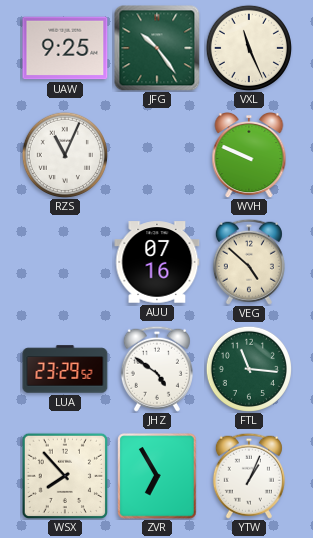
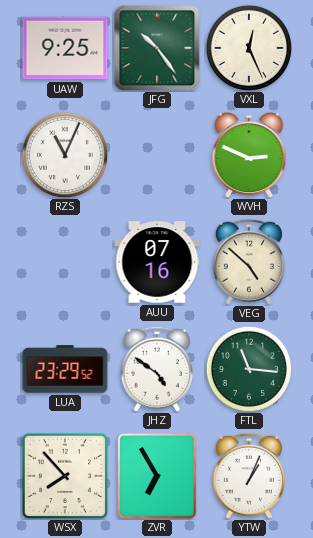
VXL: 11:26 -> 12:26
WVH: 9:49 -> 2:49
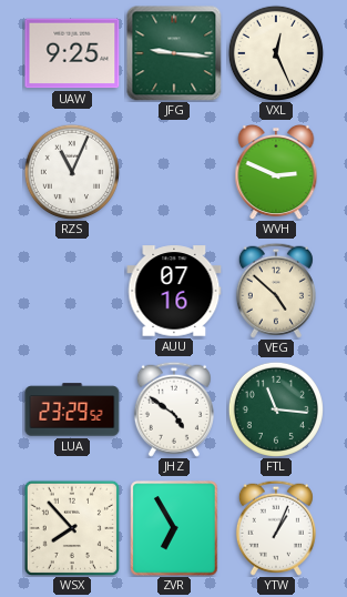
JFG: 10:24 -> 9:16
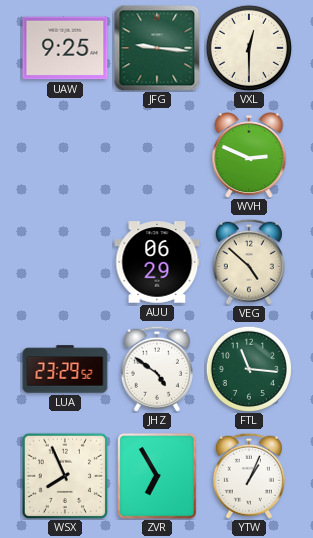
VXL: 12:26 -> 12:30
RZS: 11:04 -> none
AUU: 07:16 -> 06:29
WSX: 7:53 -> 7:56
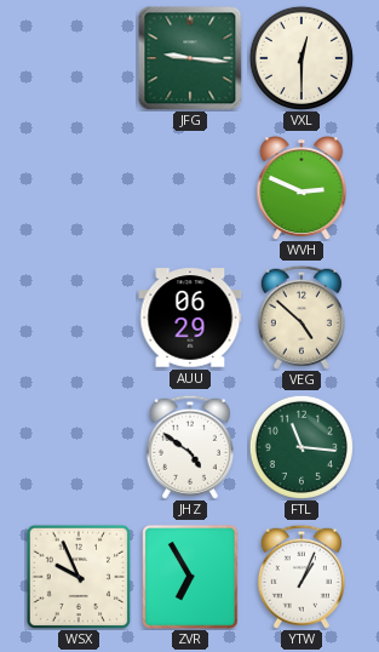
UAW: 9:25 -> none
LUA: 23:29 -> none
WSX: 7:56 -> 9:56
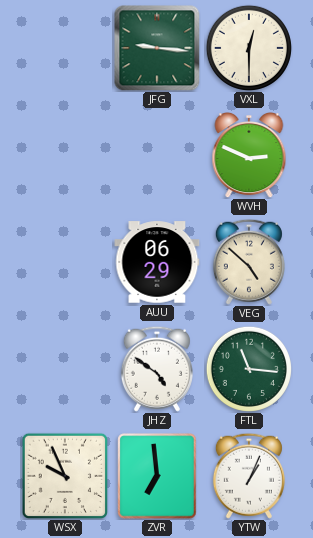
ZVR: 6:55 -> 6:59
